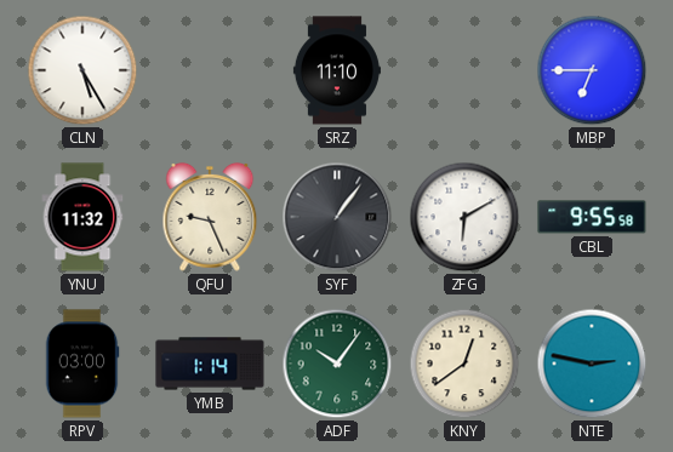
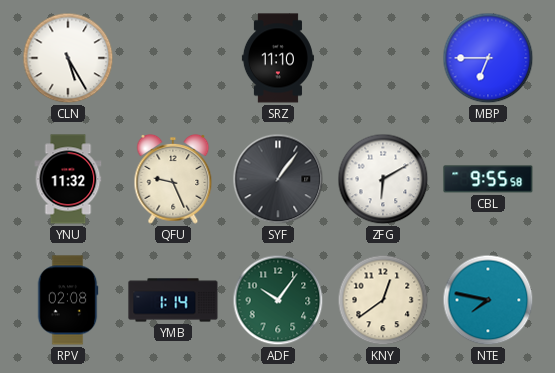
RPV: 03:00 -> 02:08
NTE: 2:47 -> 7:47
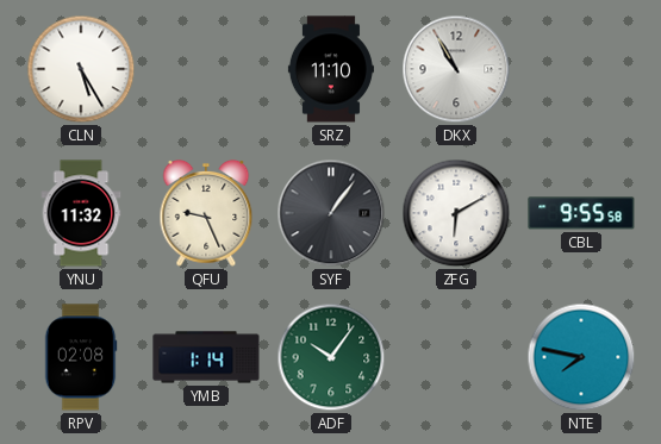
DKX: none -> 10:55
MBP: 6:45 -> none
KNY: 12:39 -> none
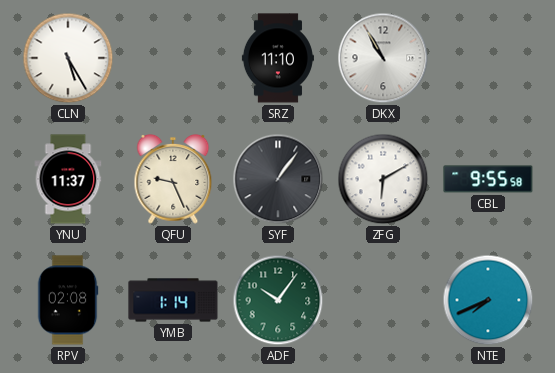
YNU: 11:32 -> 11:37
NTE: 7:47 -> 7:41
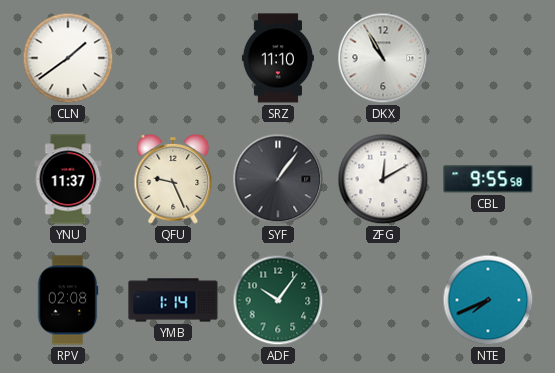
CLN: 5:25 -> 1:39
ZFG: 6:10 -> 12:10
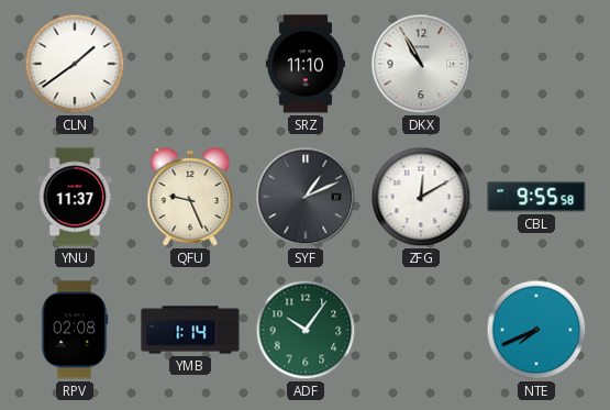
SYF: 1:06 -> 1:11
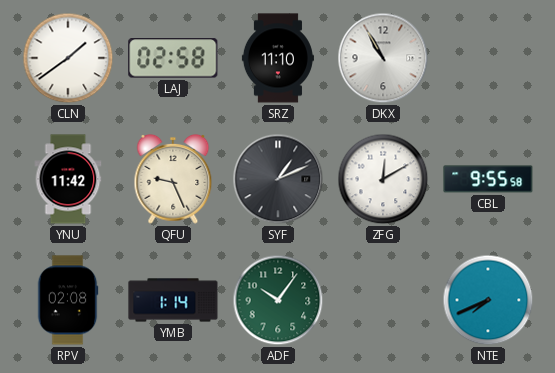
LAJ: none -> 02:58
YNU: 11:37 -> 11:42
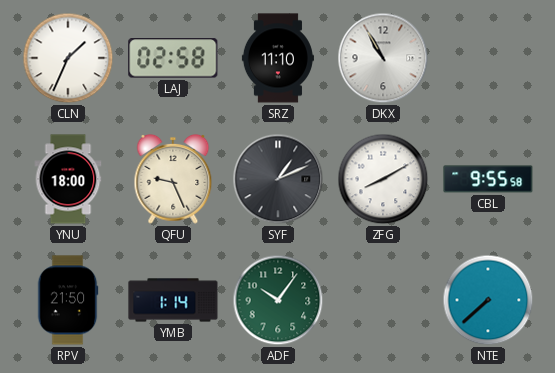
CLN: 1:39 -> 1:34
YNU: 11:42 -> 18:00
ZFG: 12:10 -> 8:10
RPV: 02:08 -> 21:50
NTE: 7:41 -> 7:38
